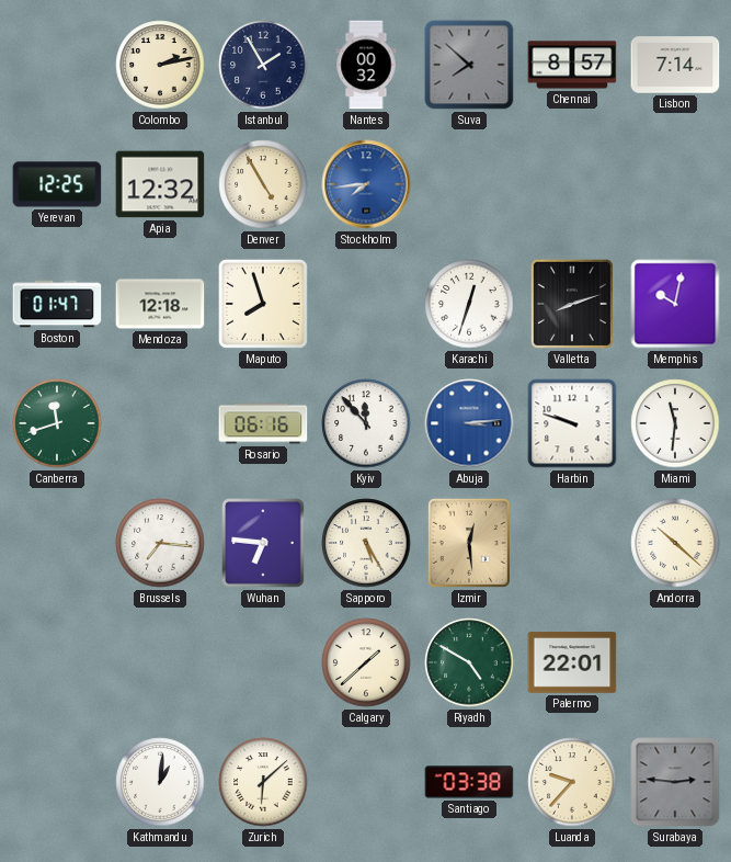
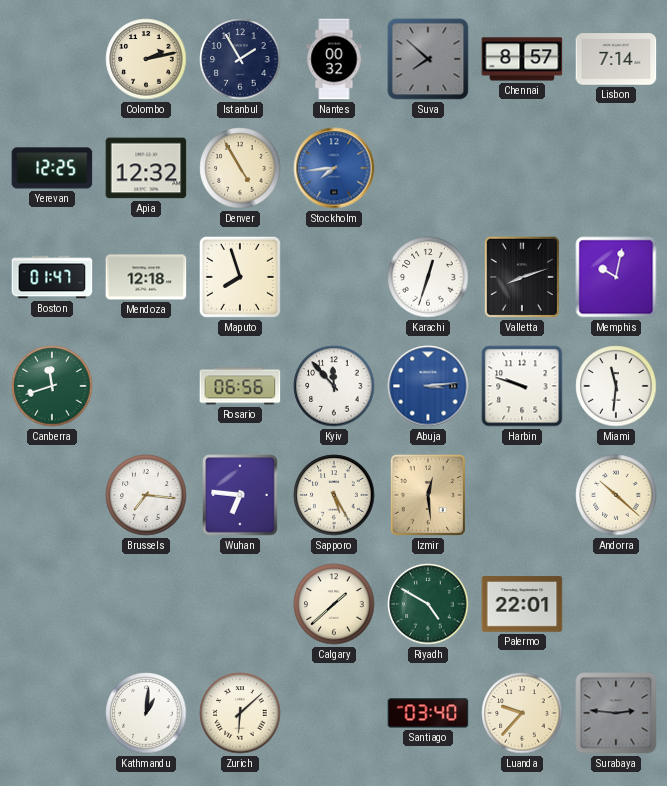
Rosario: 06:16 -> 06:56
Santiago: 03:38 -> 03:40
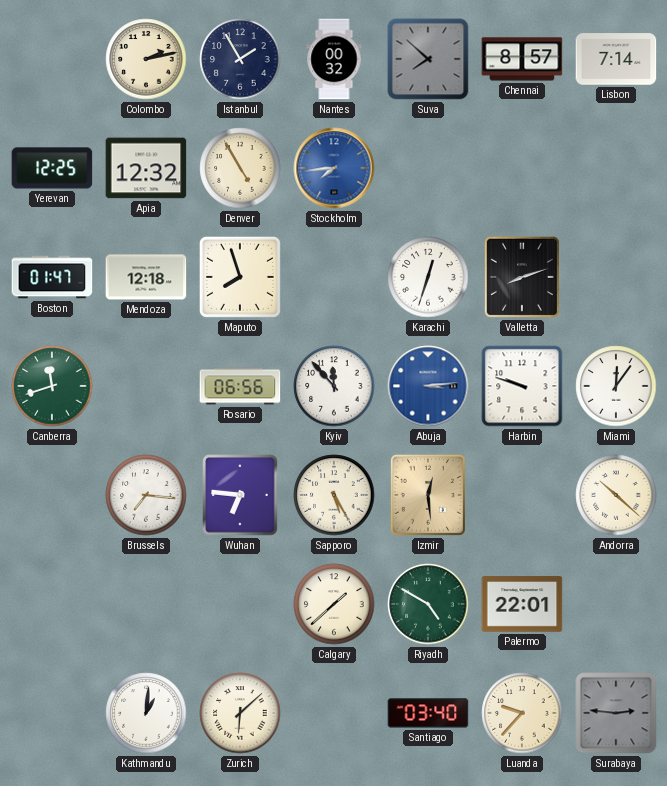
Memphis: 10:02 -> none
Miami: 11:31 -> 12:06
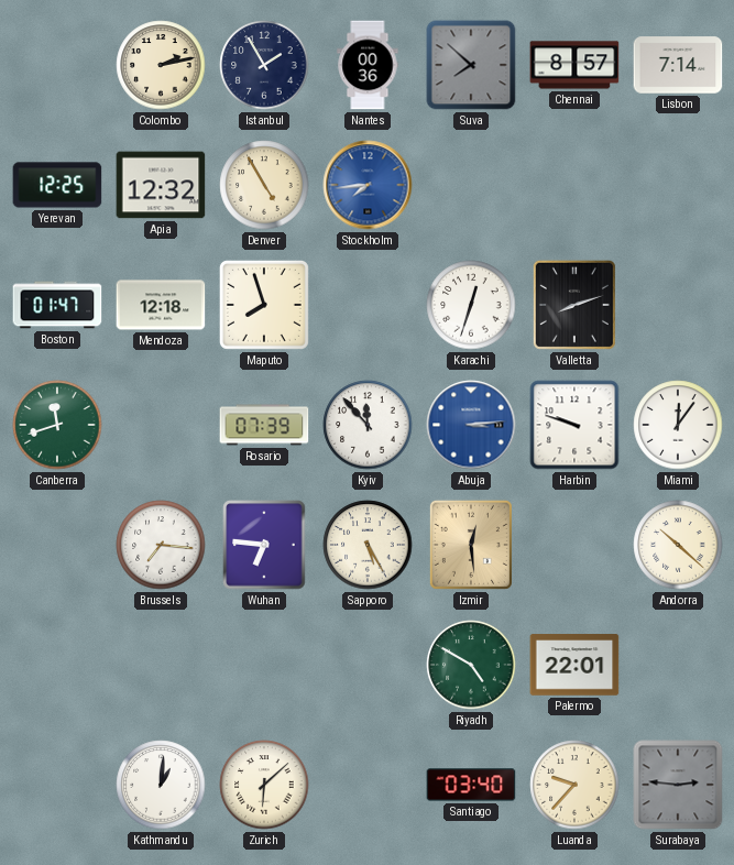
Nantes: 00:32 -> 00:36
Rosario: 06:56 -> 07:39
Calgary: 1:38 -> none
